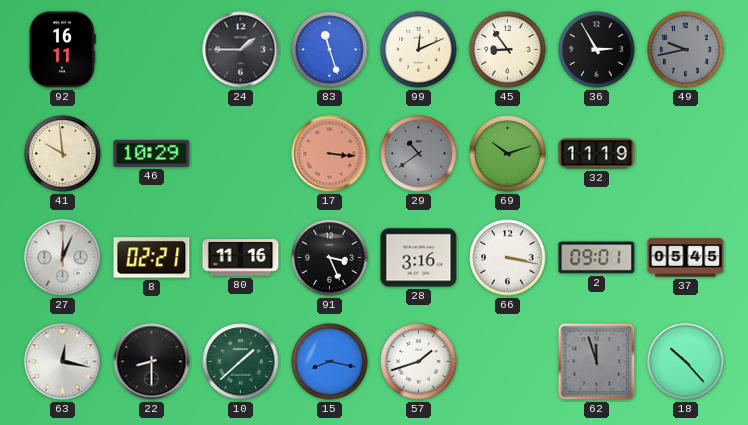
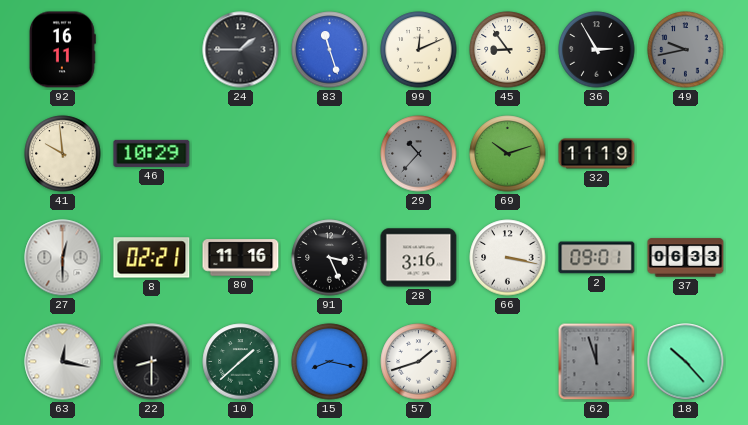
17: 3:16 -> none
29: 10:39 -> 10:37
27: 12:04 -> 12:30
37: 05:45 -> 06:33
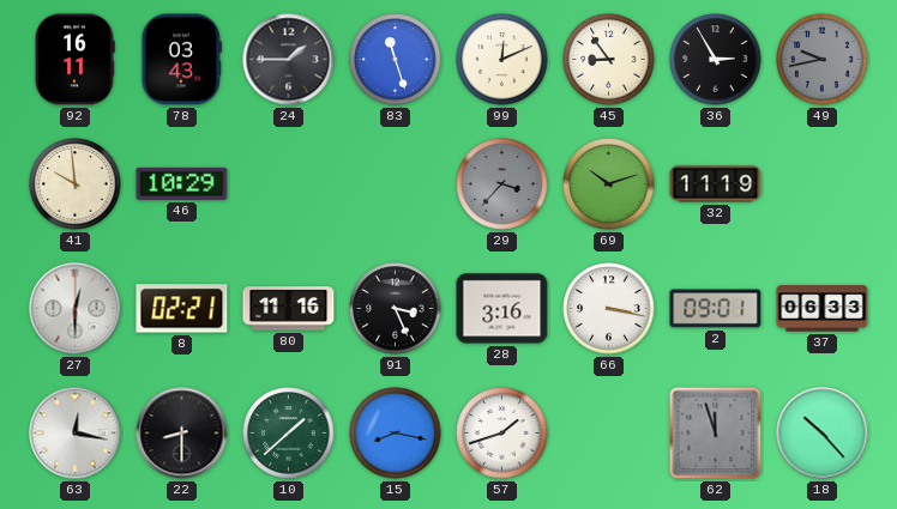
78: none -> 03:43
29: 10:37 -> 3:37
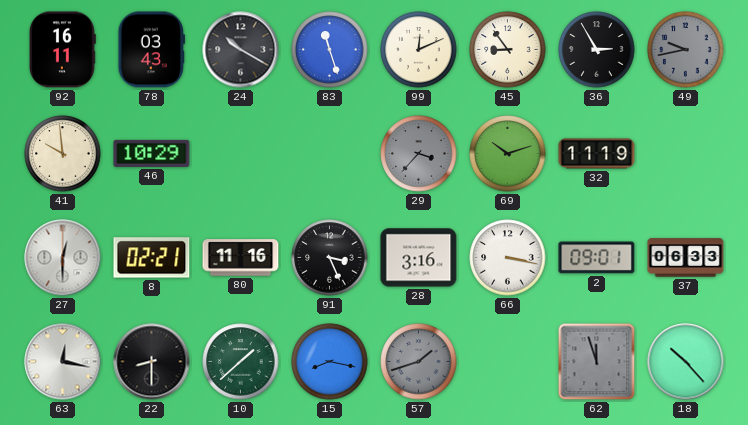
24: 1:45 -> 10:20
57 dial: white -> grey
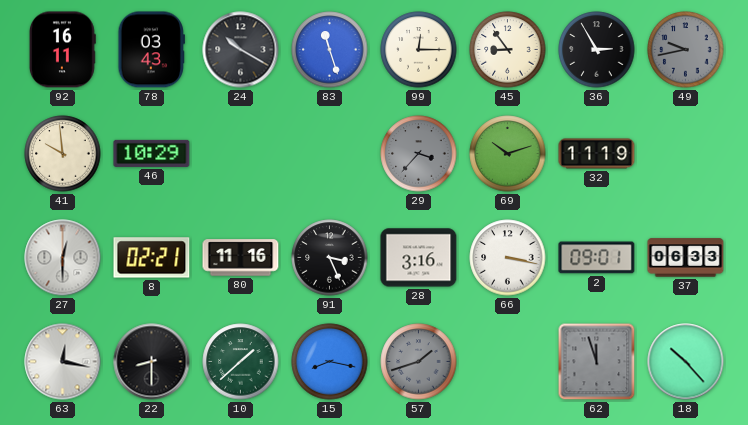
99: 12:11 -> 12:15
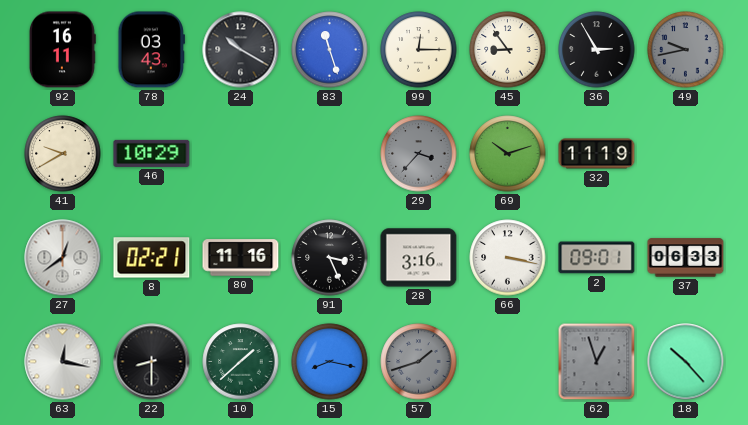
41: 9:59 -> 9:40
27: 12:30 -> 12:39
62: 11:57 -> 12:57
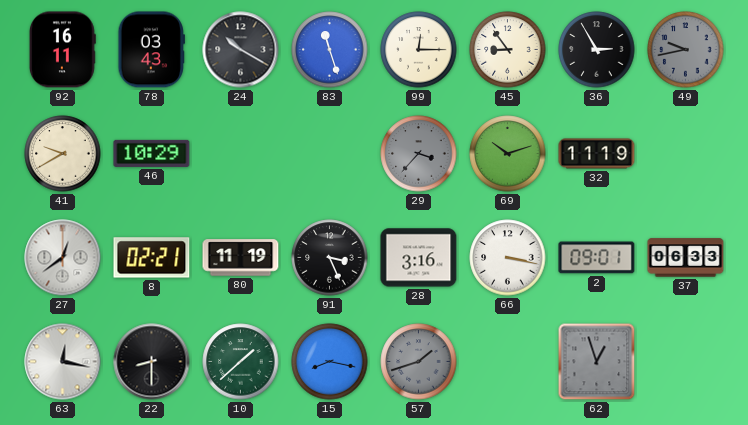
80: 11:16 -> 11:19
18: 10:23 -> none
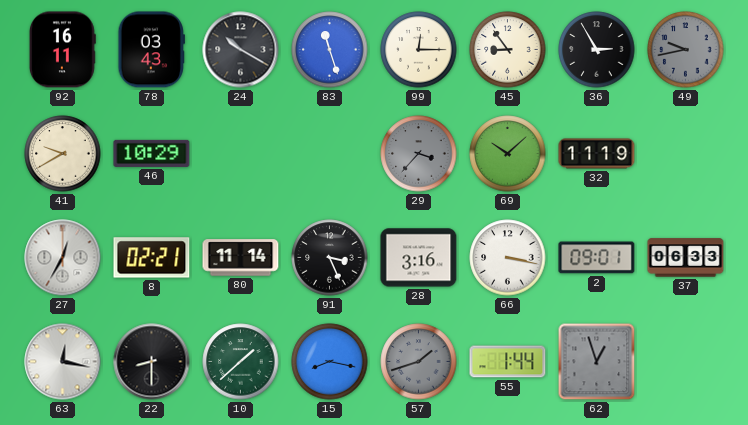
69: 10:12 -> 10:08
27: 12:39 -> 12:35
80: 11:19 -> 11:14
55: none -> 1:44
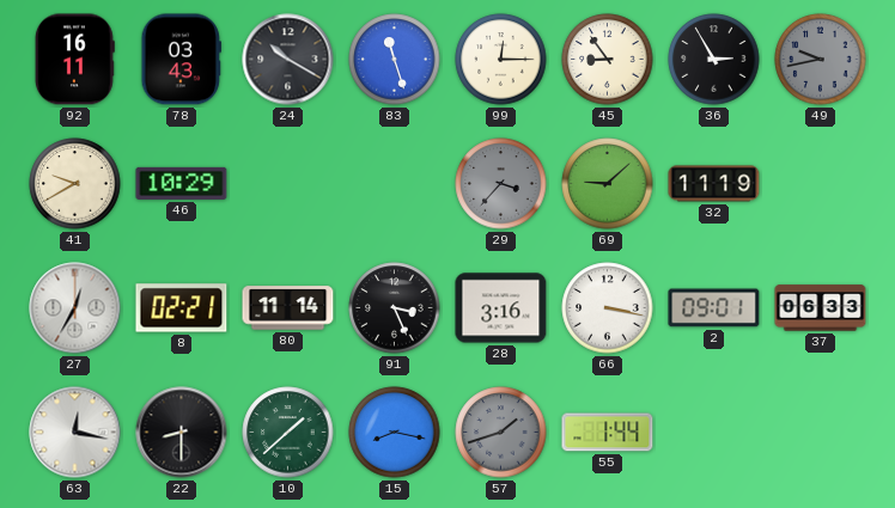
69: 10:08 -> 9:08
62: 12:57 -> none
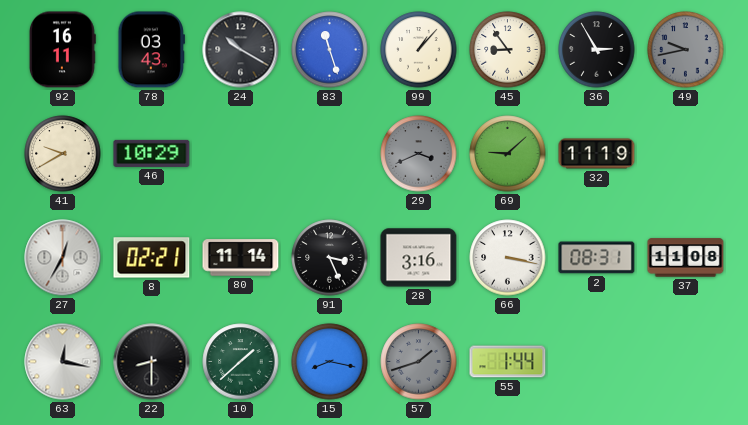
99: 12:15 -> 1:07
29: 3:37 -> 3:41
2: 09:01 -> 08:31
37: 06:33 -> 11:08
